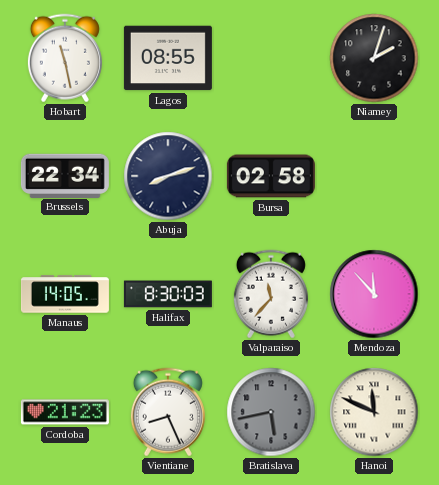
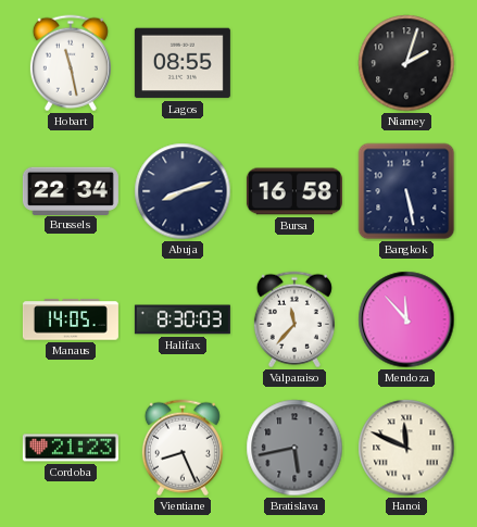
Bursa: 02:58 -> 16:58
Bangkok: none -> 5:28
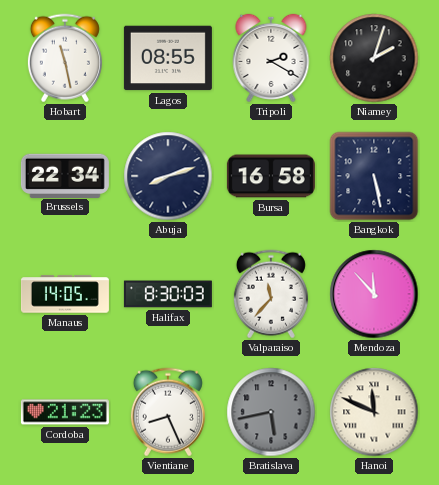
Tripoli: none -> 2:20
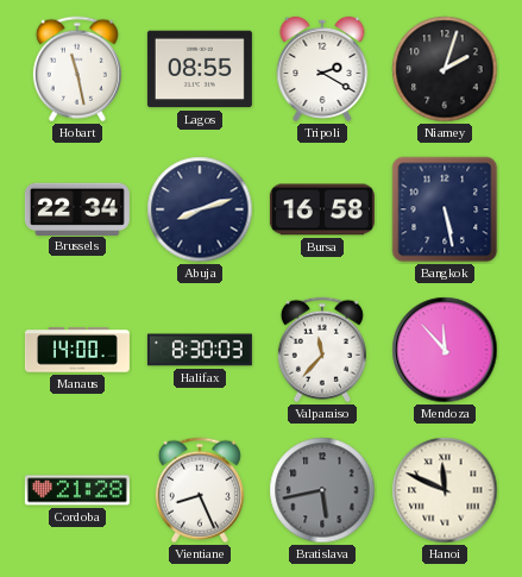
Manaus: 14:05 -> 14:00
Cordoba: 21:23 -> 21:28
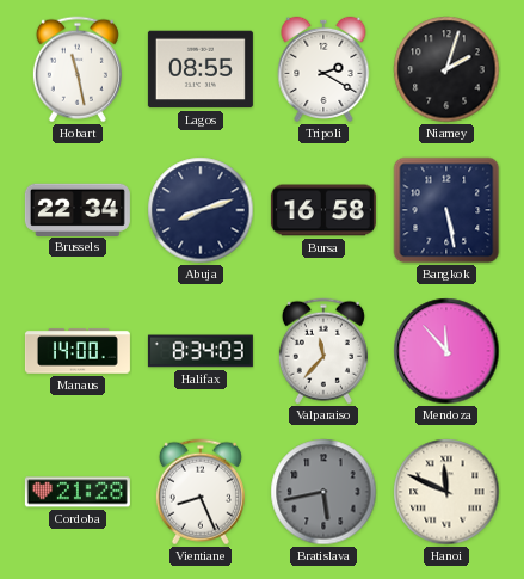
Halifax: 8:30 -> 8:34
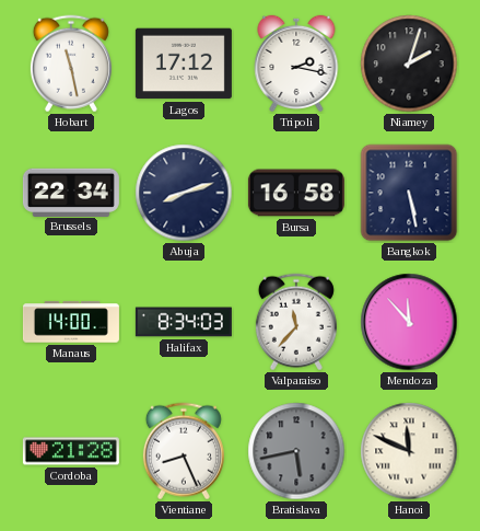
Lagos: 08:55 -> 17:12
Tripoli: 2:20 -> 2:17
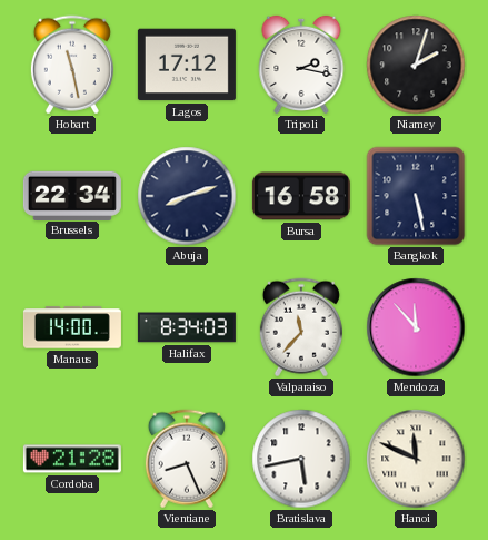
Bratislava dial: grey -> white
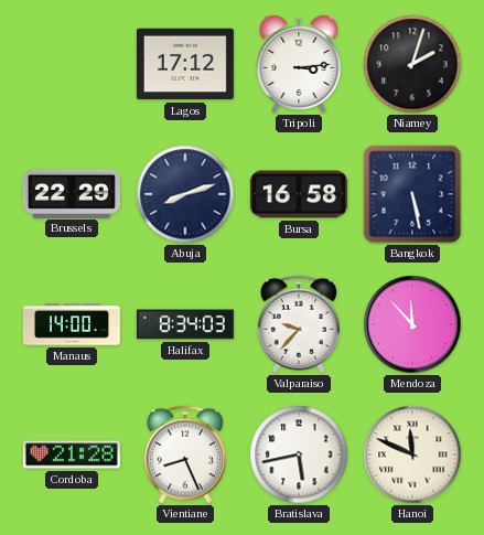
Hobart: 11:28 -> none
Tripoli: 2:17 -> 3:14
Brussels: 22:34 -> 22:29
Valparaiso: 11:37 -> 9:37
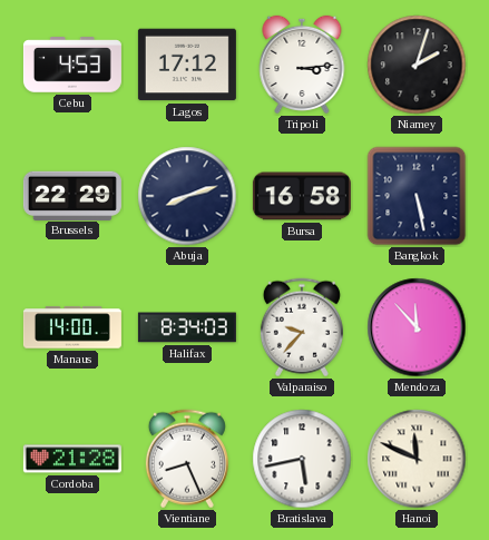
Cebu: none -> 4:53
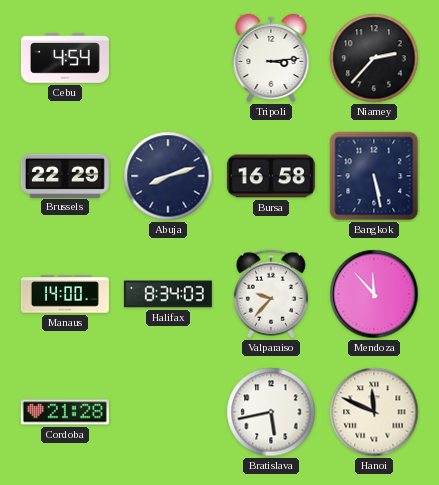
Cebu: 4:53 -> 4:54
Lagos: 17:12 -> none
Niamey: 2:03 -> 2:37
Vientiane: 8:26 -> none
